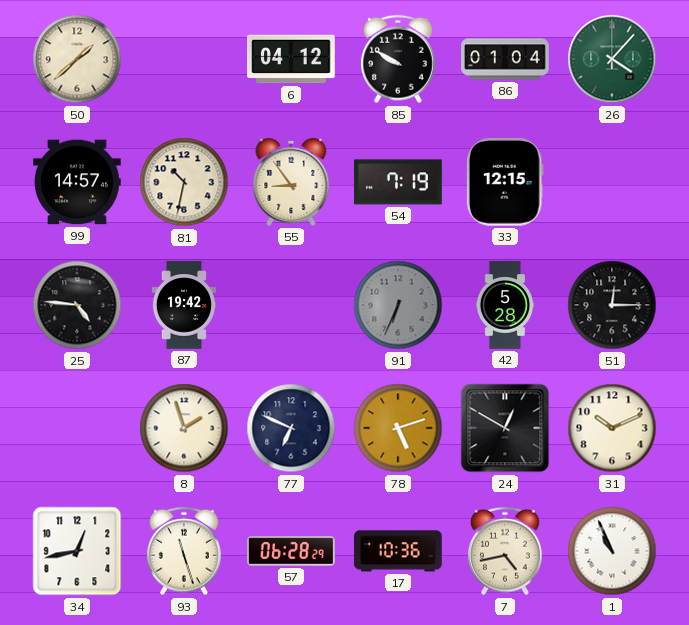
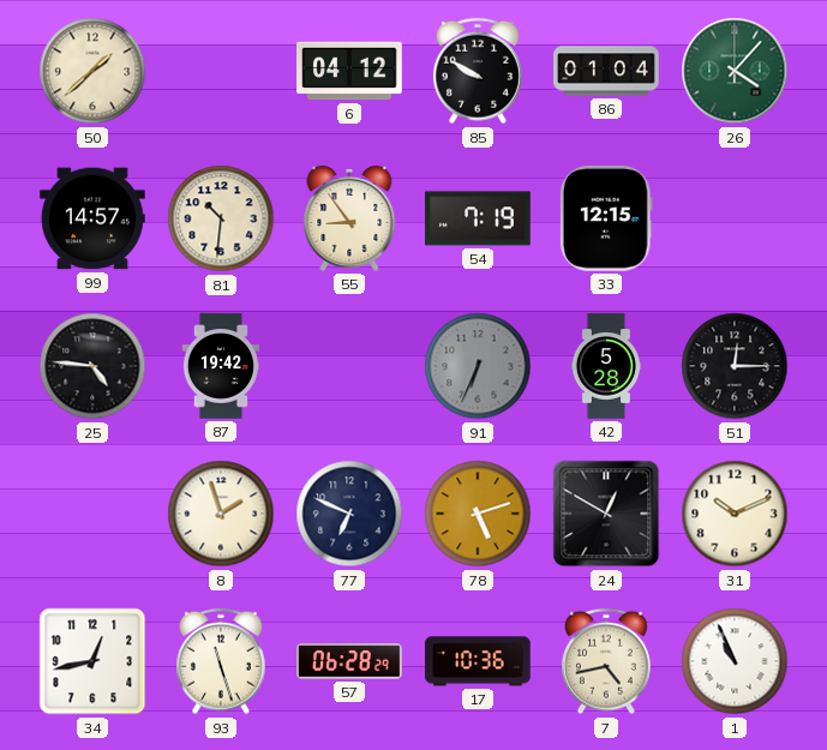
81: 10:32 -> 10:31
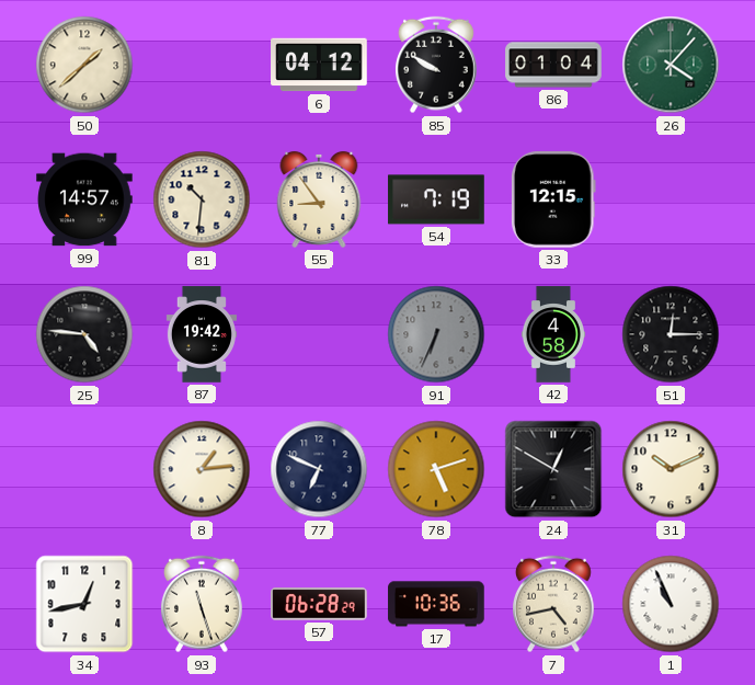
42: 5:28 -> 4:58
8: 1:57 -> 1:14
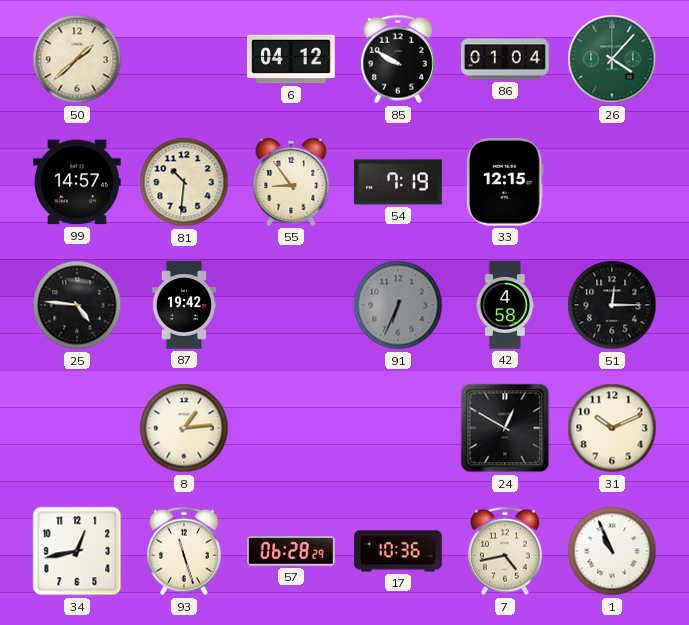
77: 6:49 -> none
78: 5:12 -> none
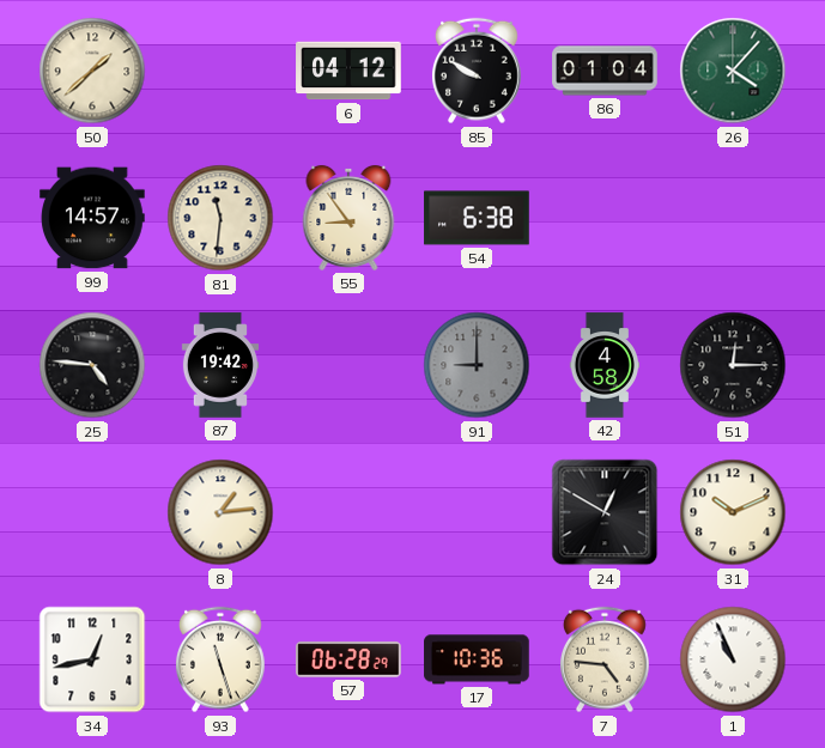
81: 10:31 -> 11:31
54: 7:19 -> 6:38
33: 12:15 -> none
91: 6:34 -> 9:00
7: 4:43 -> 4:46
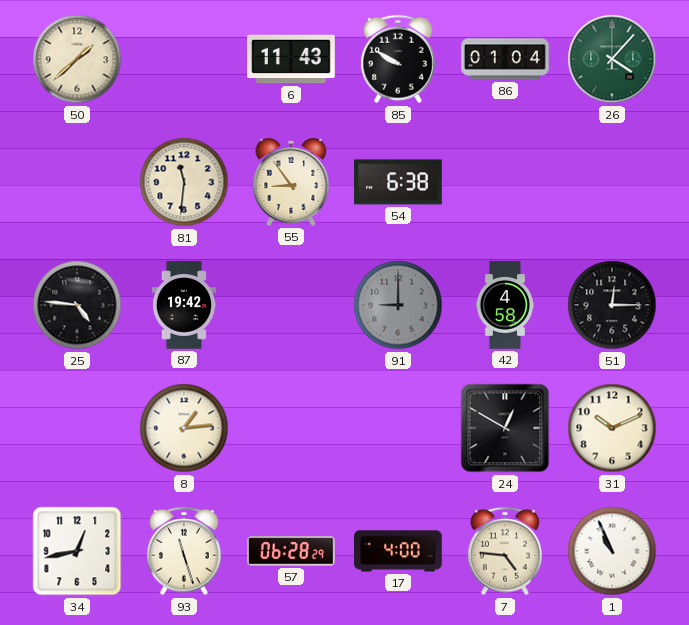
6: 04:12 -> 11:43
99: 14:57 -> none
17: 10:36 -> 4:00
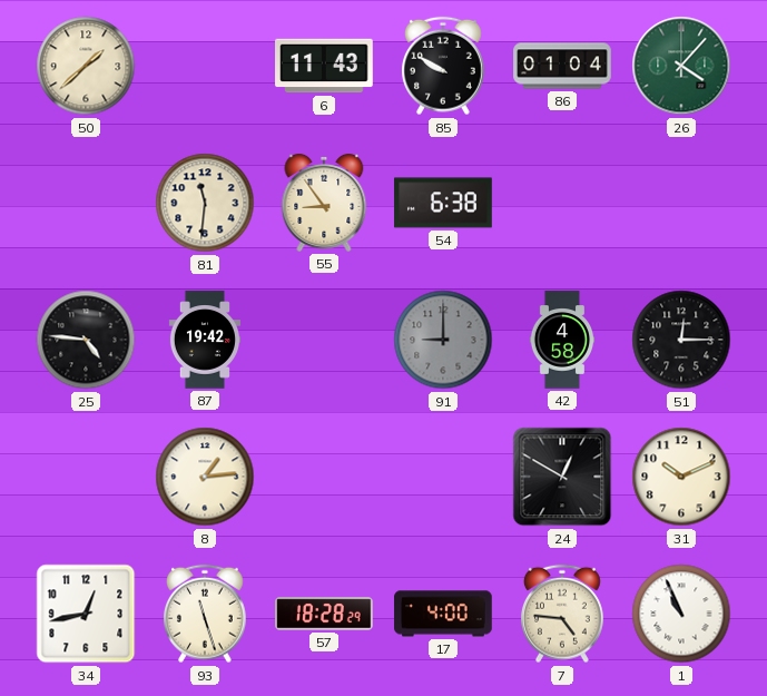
57: 06:28 -> 18:28
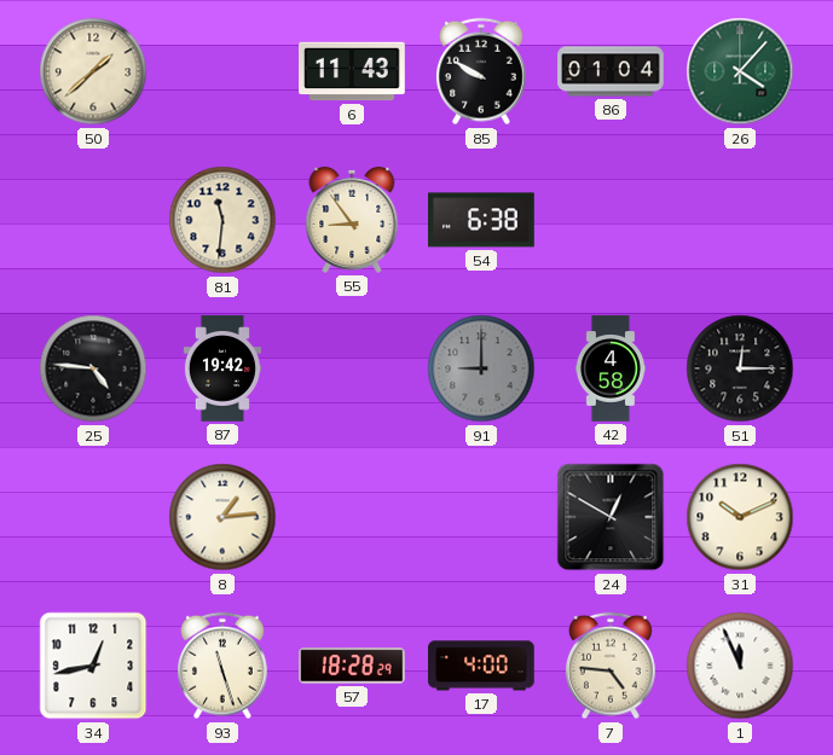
1: 10:56 -> 11:56
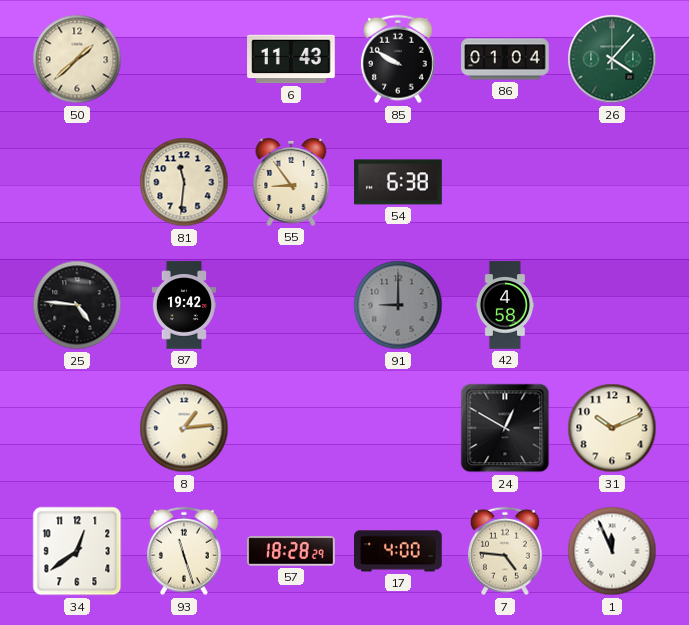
51: 12:15 -> none
34: 12:43 -> 12:39
